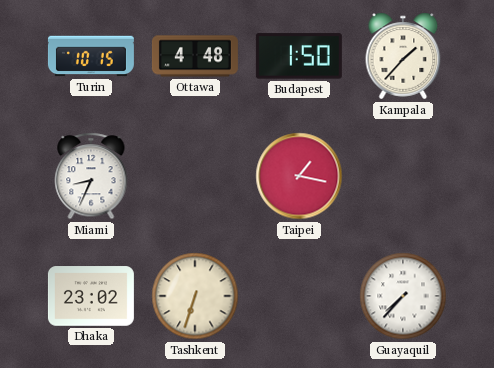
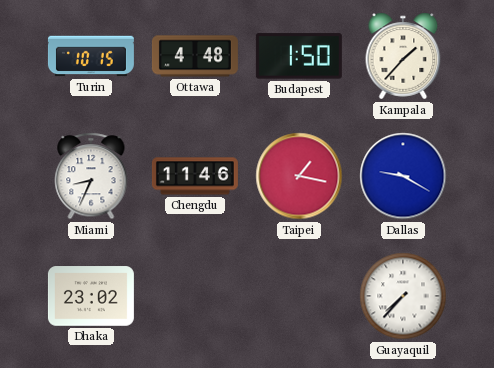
Chengdu: none -> 11:46
Dallas: none -> 9:20
Tashkent: 6:33 -> none
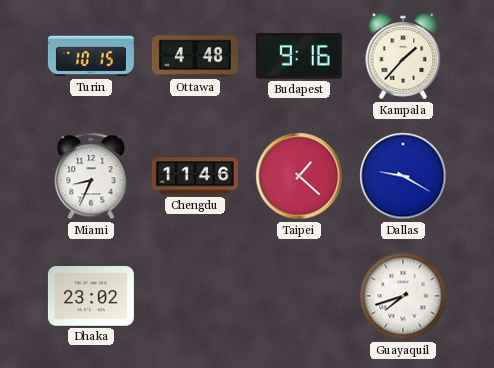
Budapest: 1:50 -> 9:16
Taipei: 1:17 -> 1:22
Guayaquil: 7:37 -> 7:42
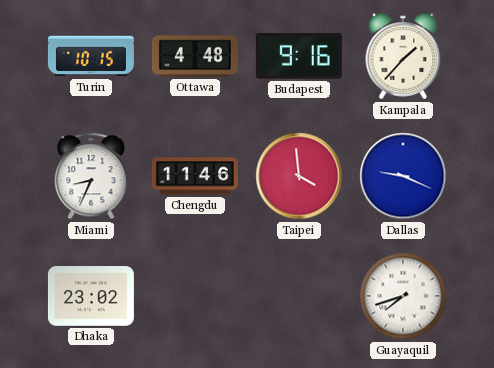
Taipei: 1:22 -> 3:59
Dallas: 9:20 -> 9:19
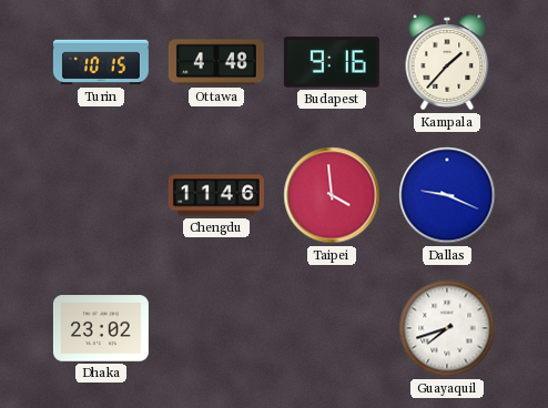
Miami: 8:34 -> none
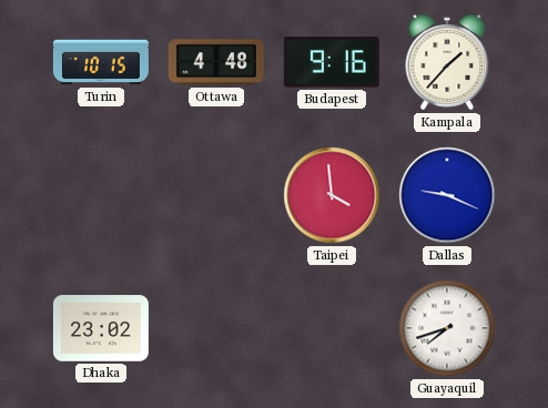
Chengdu: 11:46 -> none
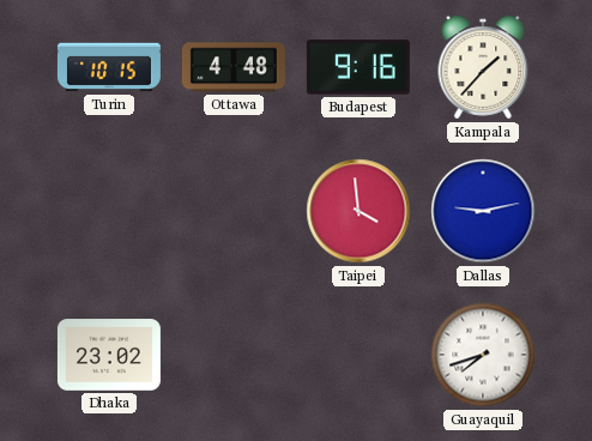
Dallas: 9:19 -> 9:13
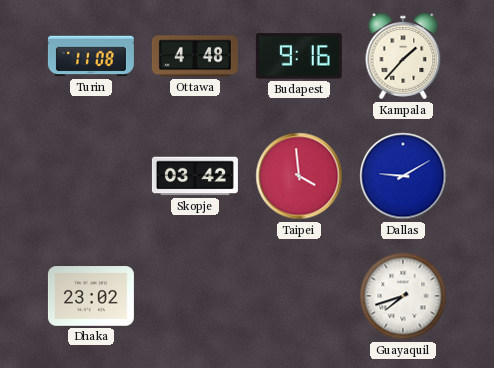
Turin: 10:15 -> 11:08
Skopje: none -> 03:42
Dallas: 9:13 -> 9:10
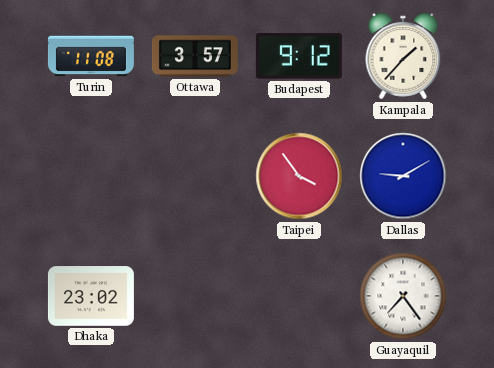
Ottawa: 4:48 -> 3:57
Budapest: 9:16 -> 9:12
Skopje: 03:42 -> none
Taipei: 3:59 -> 3:54
Guayaquil: 7:42 -> 7:24
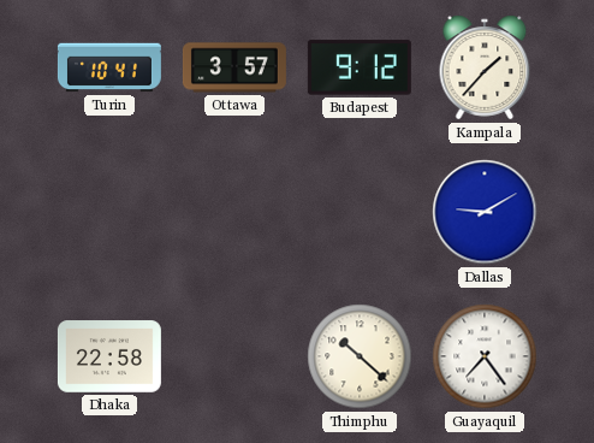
Turin: 11:08 -> 10:41
Taipei: 3:54 -> none
Dhaka: 23:02 -> 22:58
Thimphu: none -> 10:22
